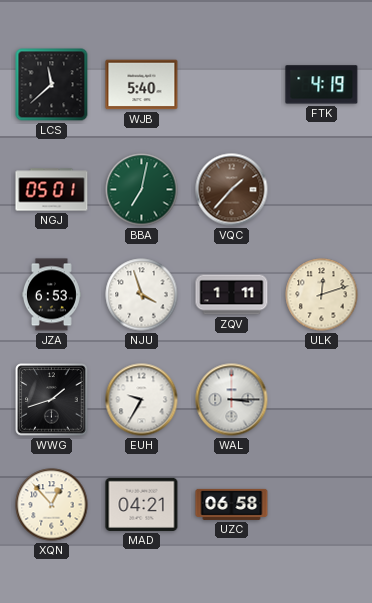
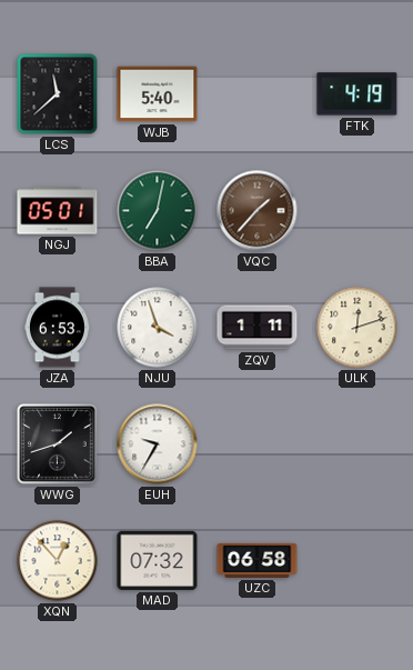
WAL: 3:15 -> none
MAD: 04:21 -> 07:32
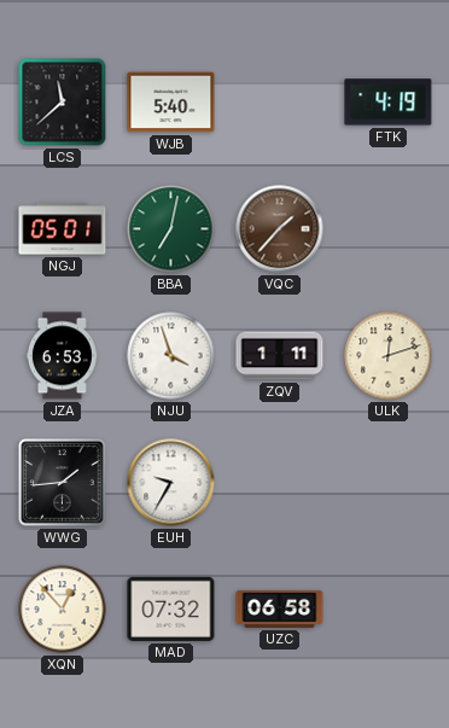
WWG: 1:42 -> 1:44
